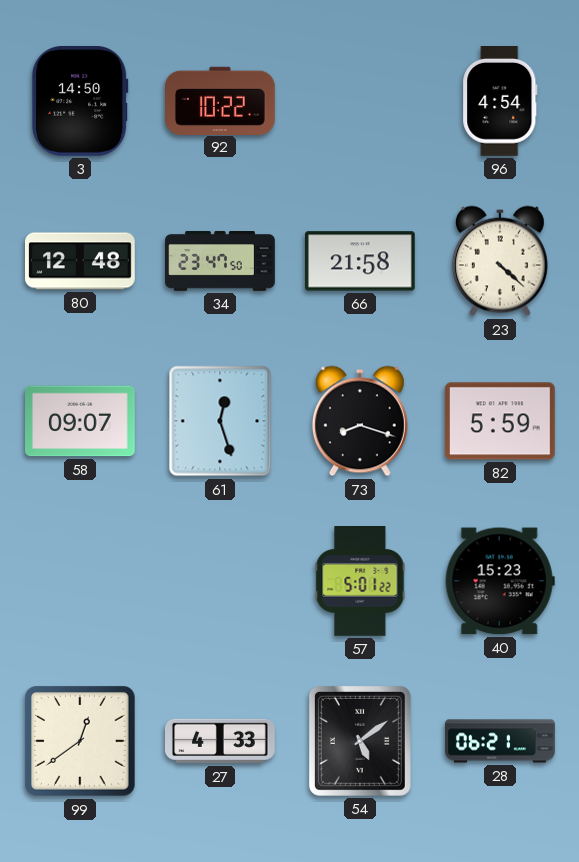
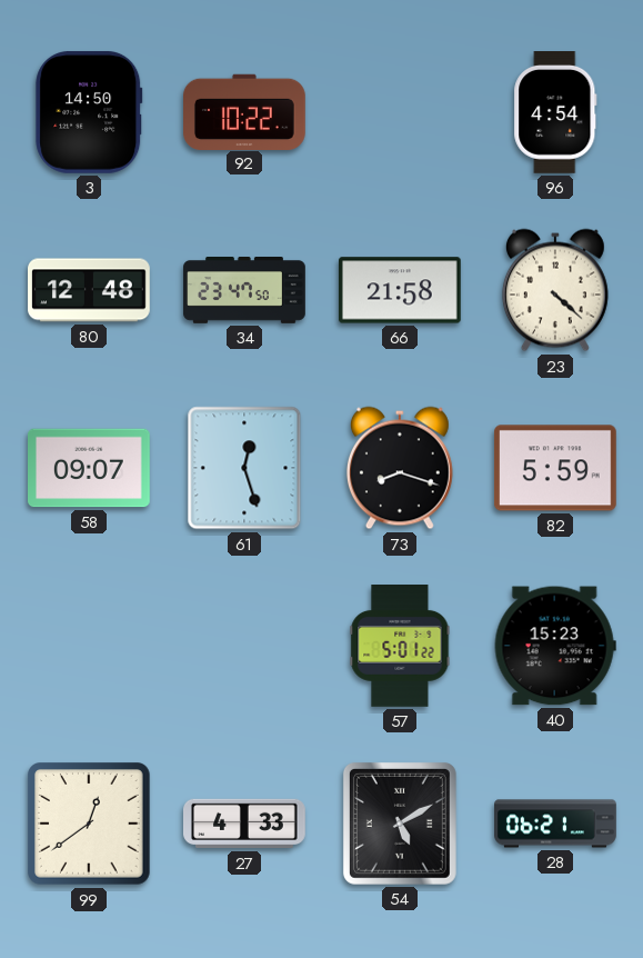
54: 5:09 -> 5:10
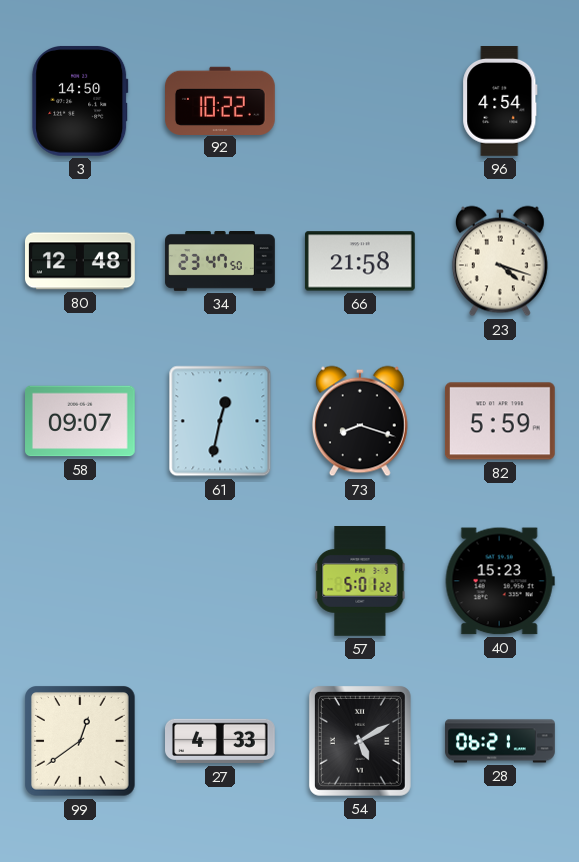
23: 4:22 -> 4:18
61: 12:27 -> 12:32
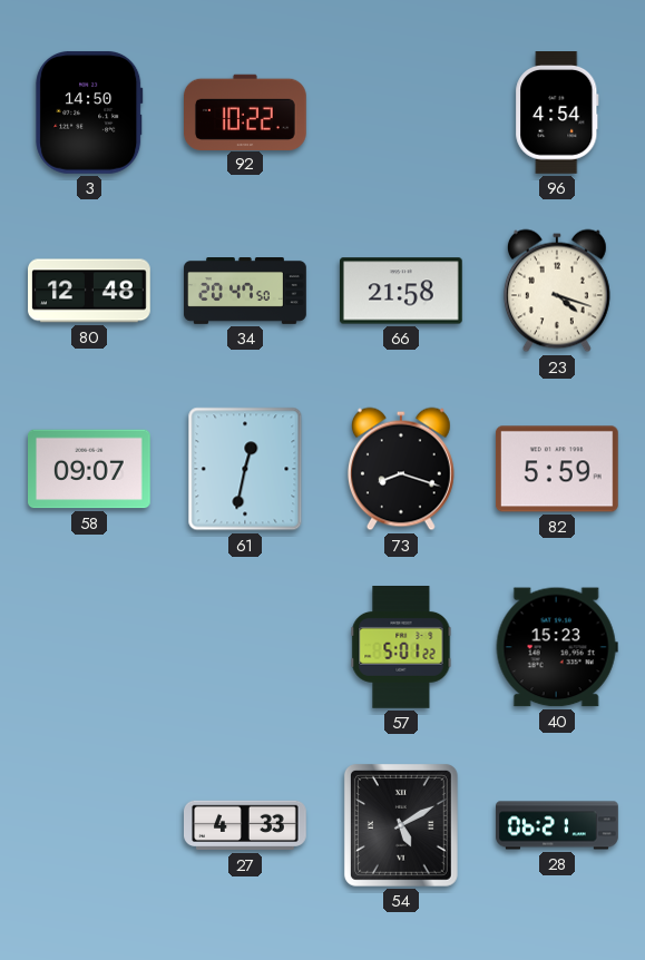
34: 23:47 -> 20:47
99: 12:39 -> none
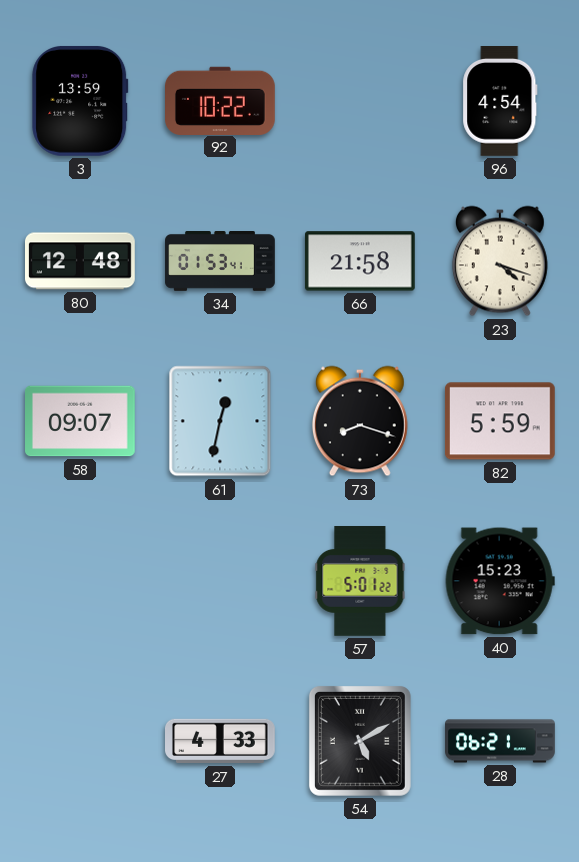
3: 14:50 -> 13:59
34: 20:47 -> 01:53
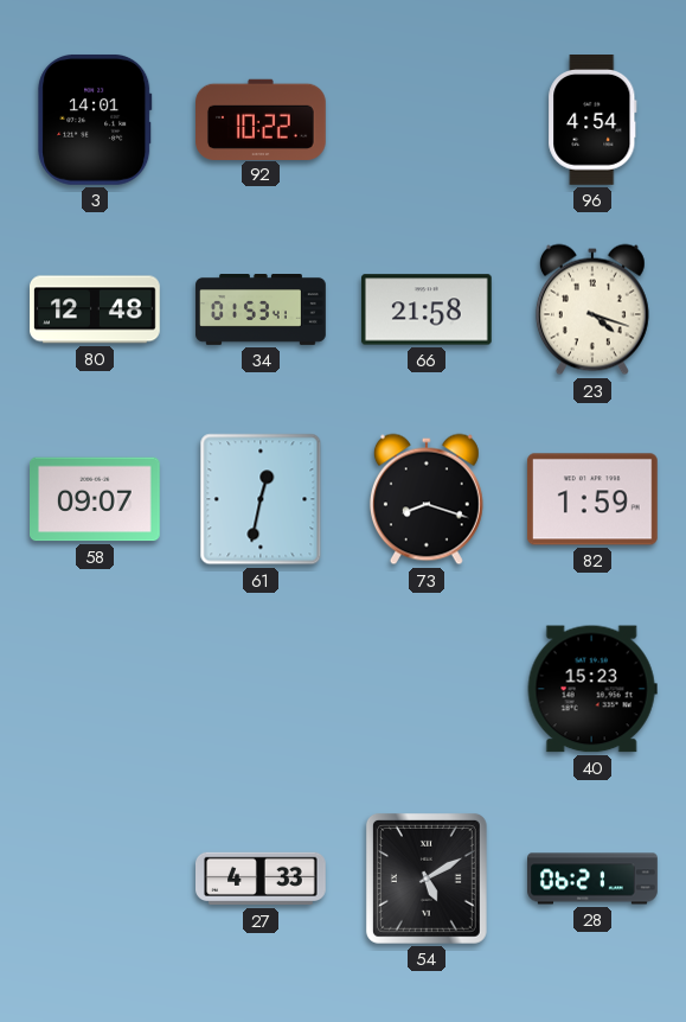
3: 13:59 -> 14:01
82: 5:59 -> 1:59
57: 5:01 -> none
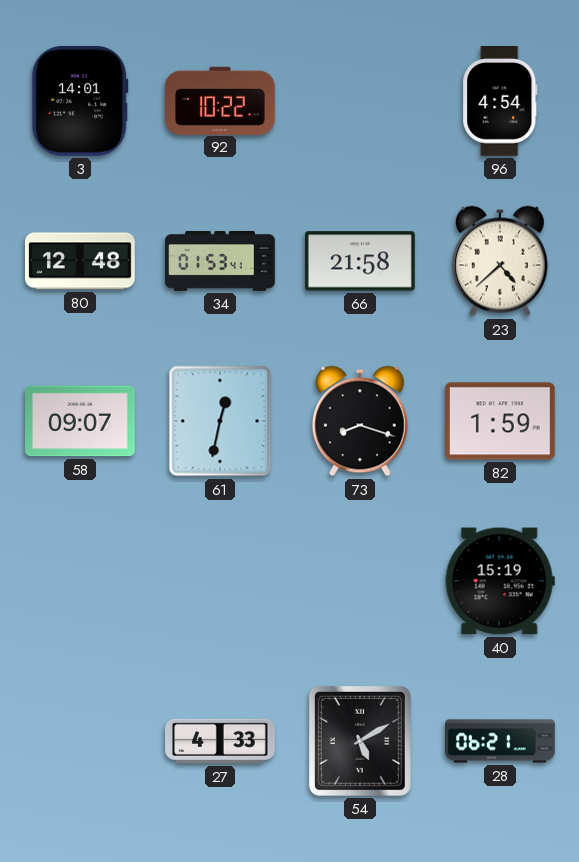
23: 4:18 -> 4:38
40: 15:23 -> 15:19
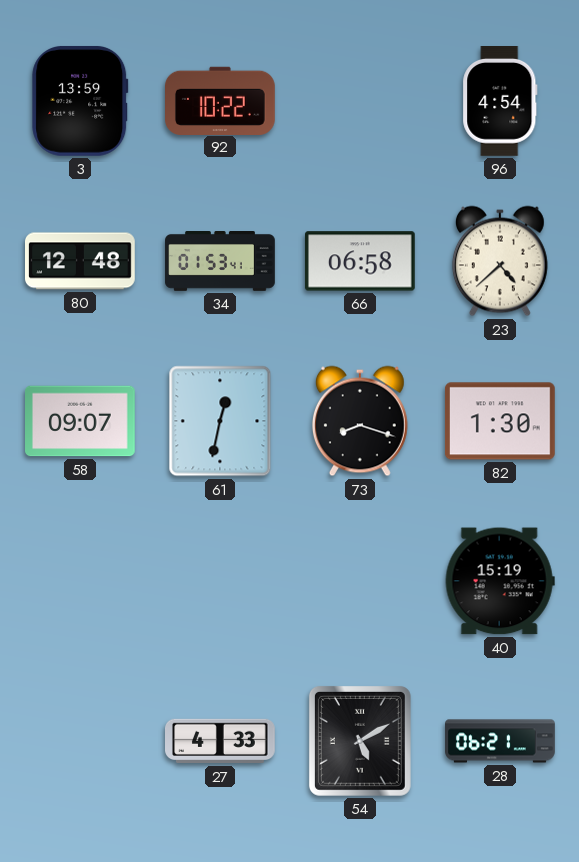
3: 14:01 -> 13:59
66: 21:58 -> 06:58
82: 1:59 -> 1:30
